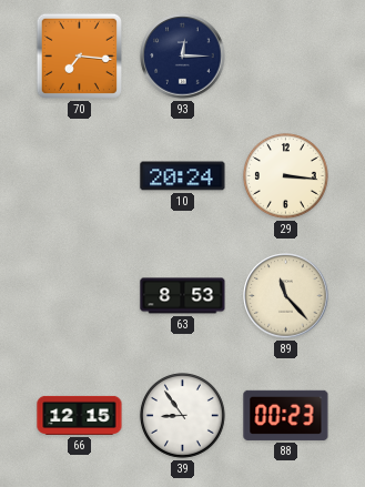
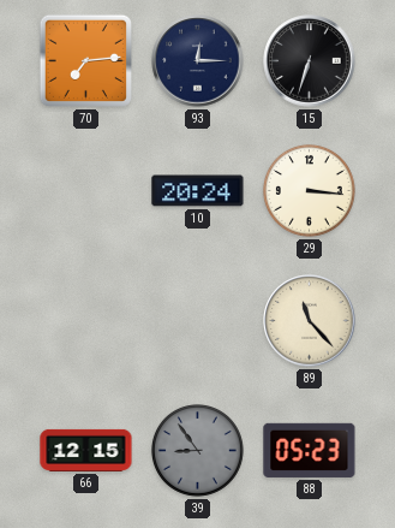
70: 7:16 -> 7:14
15: none -> 6:33
63: 8:53 -> none
39 dial: white -> grey
88: 00:23 -> 05:23
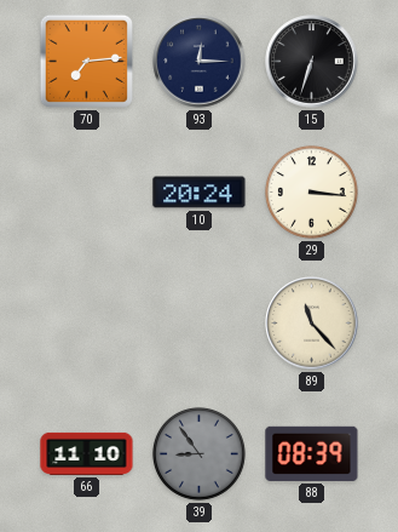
66: 12:15 -> 11:10
88: 05:23 -> 08:39
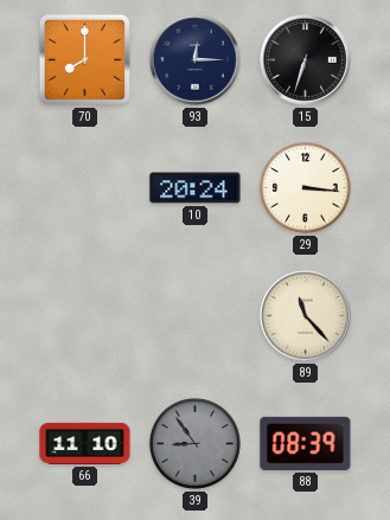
70: 7:14 -> 8:00
